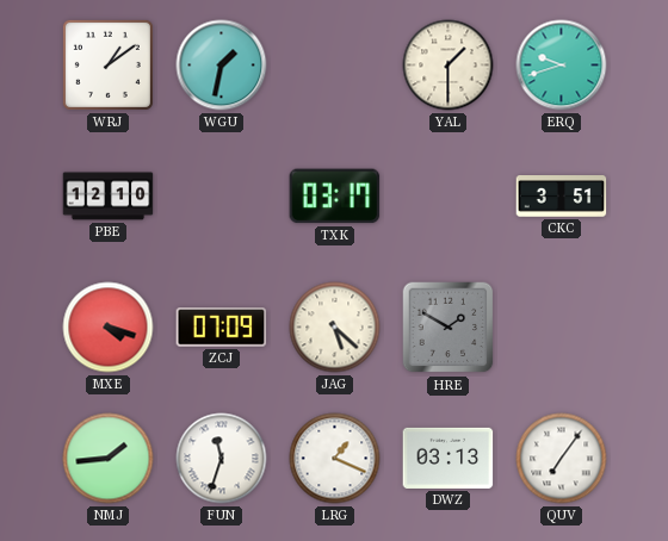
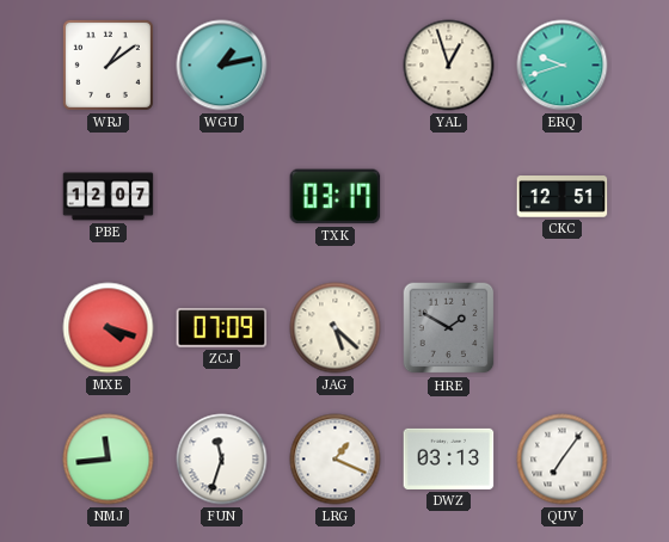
WGU: 1:32 -> 1:13
YAL: 1:30 -> 12:57
PBE: 12:10 -> 12:07
CKC: 3:51 -> 12:51
NMJ: 1:44 -> 11:44
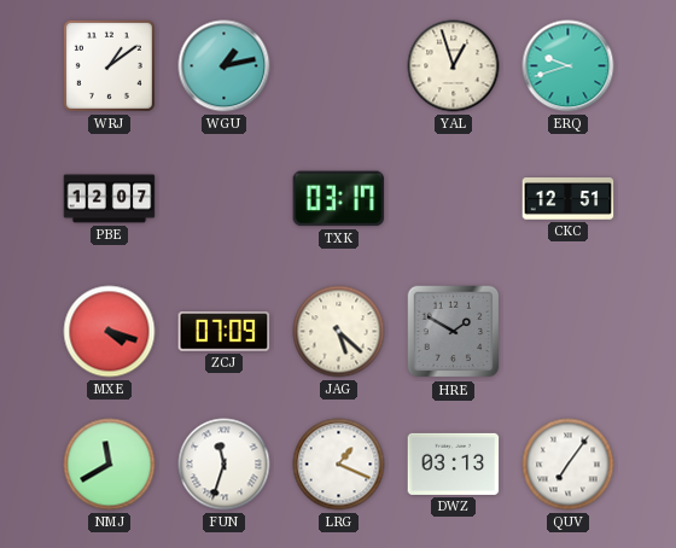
NMJ: 11:44 -> 11:40
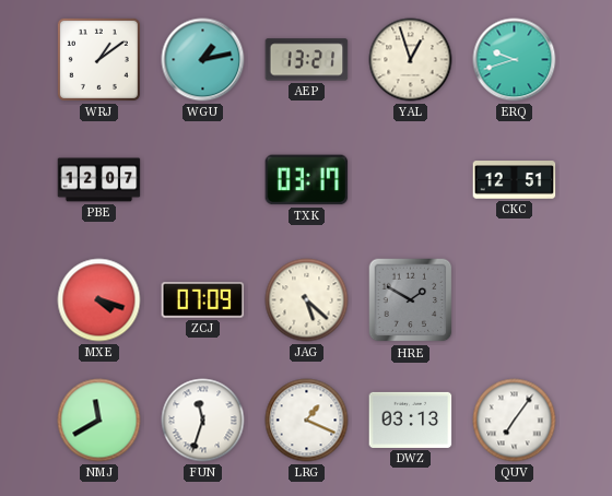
AEP: none -> 13:21
